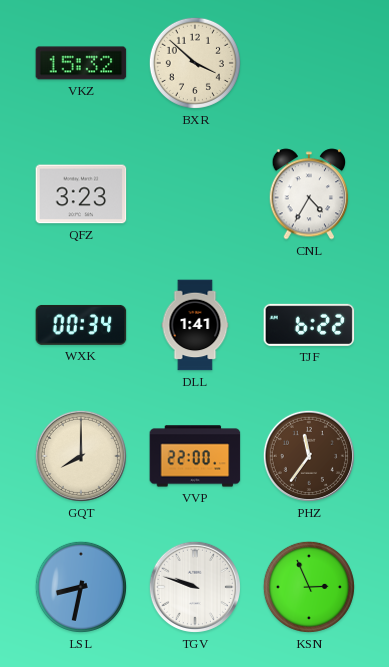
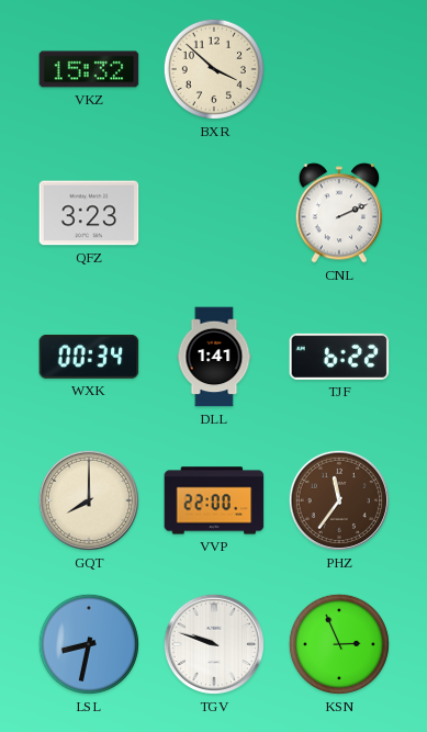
CNL: 4:35 -> 2:11
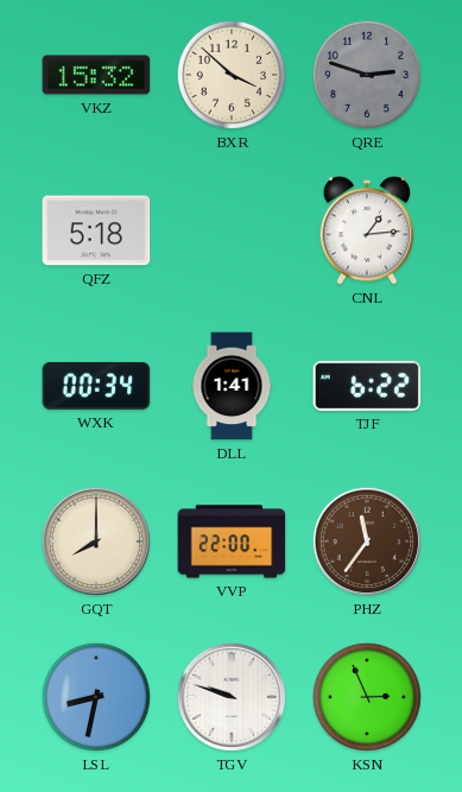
QRE: none -> 2:48
QFZ: 3:23 -> 5:18
CNL: 2:11 -> 1:14
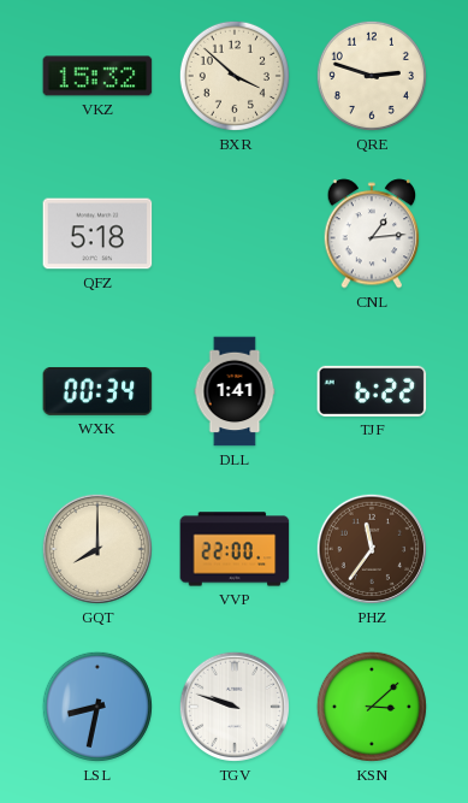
QRE dial: grey -> cream
KSN: 2:56 -> 3:08
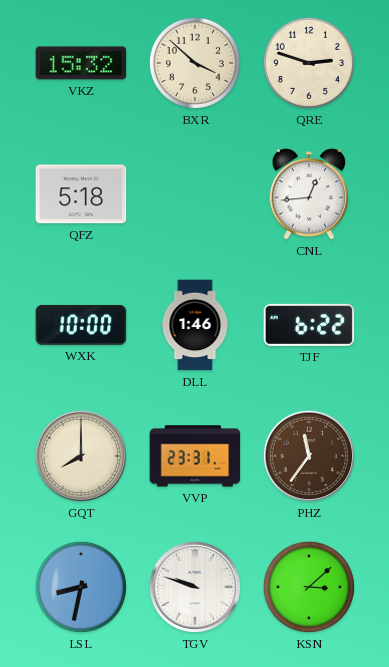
CNL: 1:14 -> 12:44
WXK: 00:34 -> 10:00
DLL: 1:41 -> 1:46
VVP: 22:00 -> 23:31
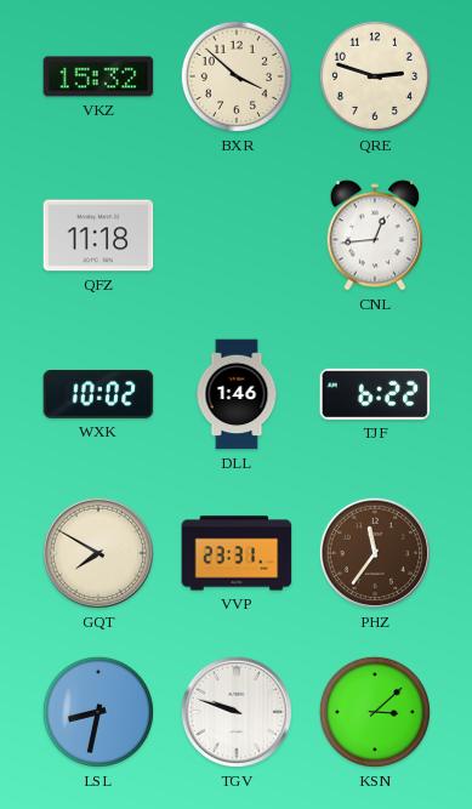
QFZ: 5:18 -> 11:18
WXK: 10:00 -> 10:02
GQT: 8:00 -> 7:50
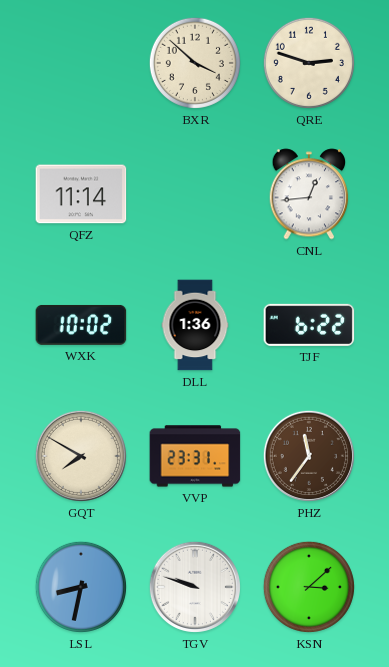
VKZ: 15:32 -> none
QFZ: 11:18 -> 11:14
DLL: 1:46 -> 1:36
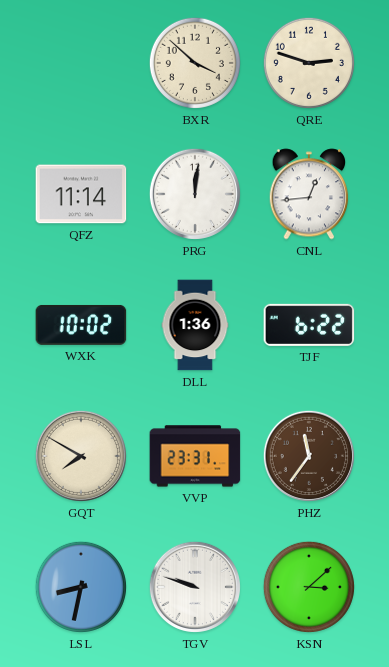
PRG: none -> 12:01
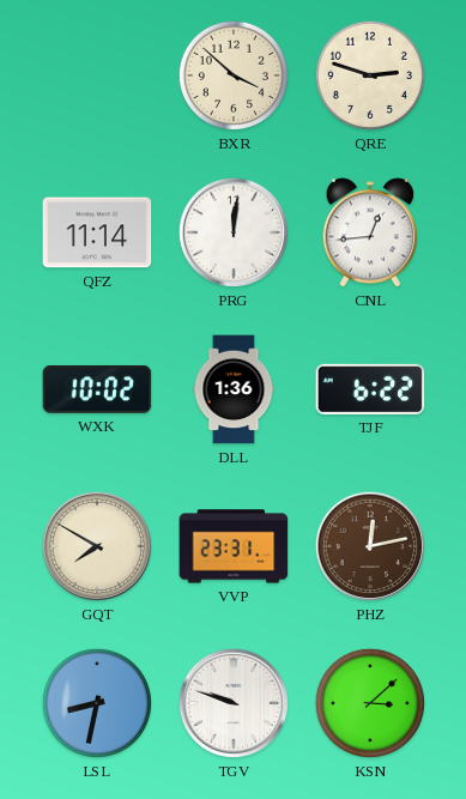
PHZ: 11:36 -> 12:13
